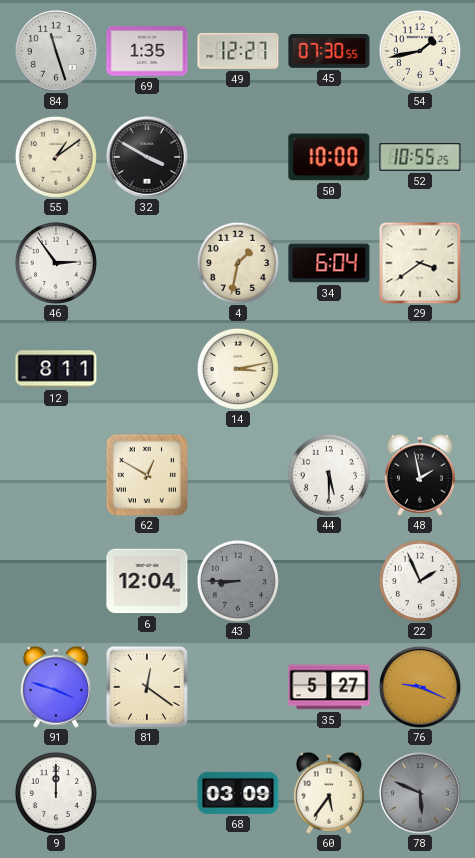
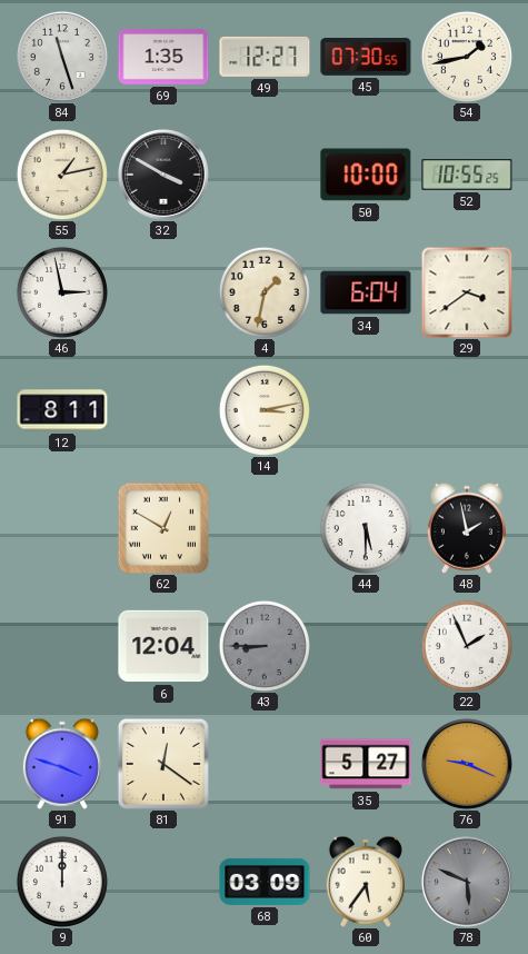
55: 1:09 -> 1:13
46: 2:54 -> 2:58
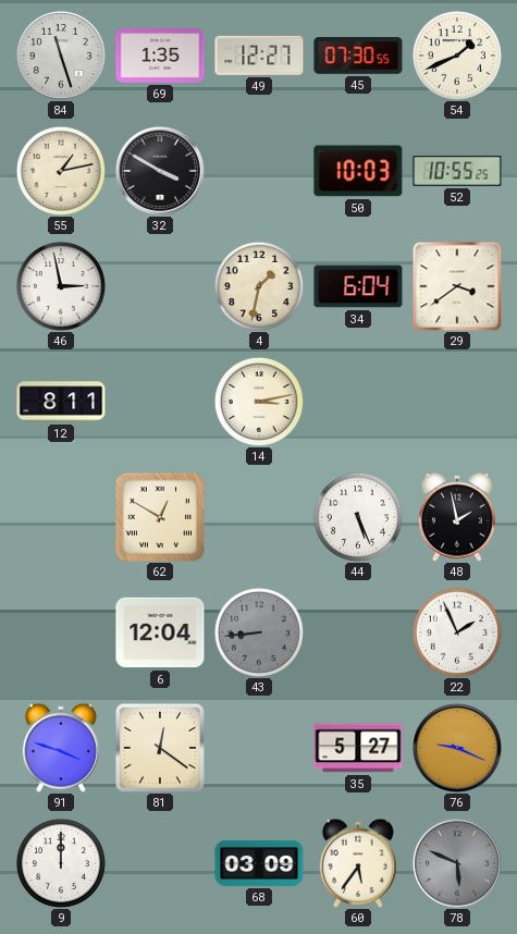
54: 1:43 -> 1:41
50: 10:00 -> 10:03
44: 5:30 -> 5:26
43: 8:45 -> 8:44
